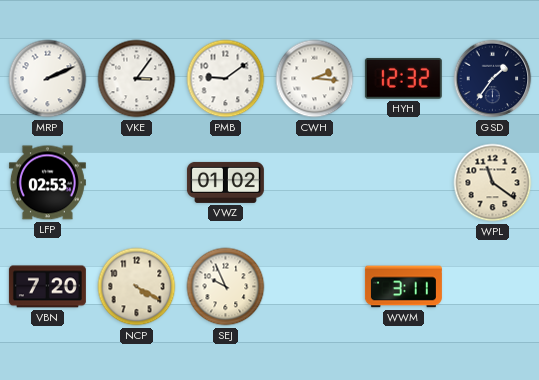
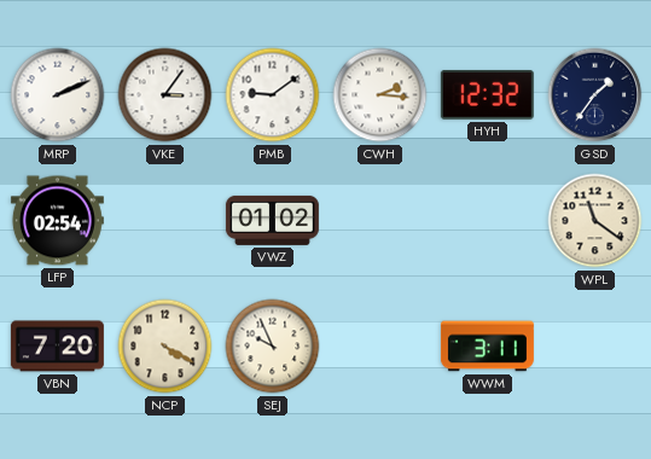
LFP: 02:53 -> 02:54
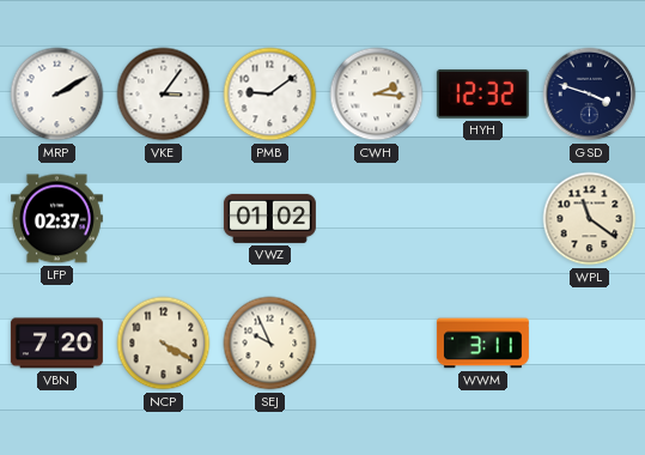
MRP: 2:11 -> 2:10
GSD: 1:36 -> 3:48
LFP: 02:54 -> 02:37
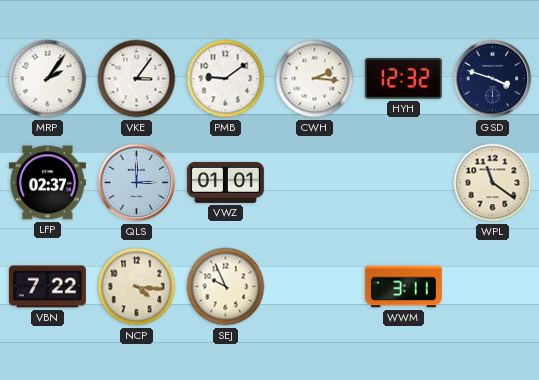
MRP: 2:10 -> 2:06
QLS: none -> 3:00
VWZ: 01:02 -> 01:01
VBN: 7:20 -> 7:22
NCP: 4:20 -> 4:16
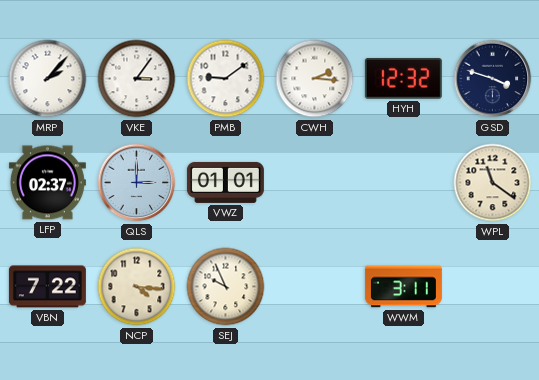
MRP: 2:06 -> 2:07
